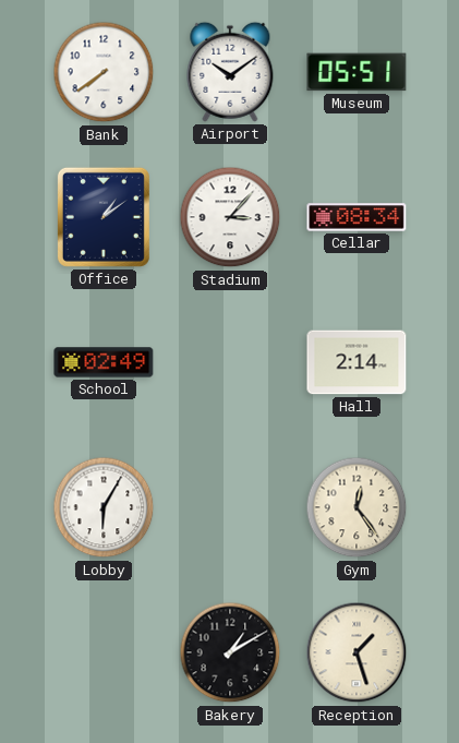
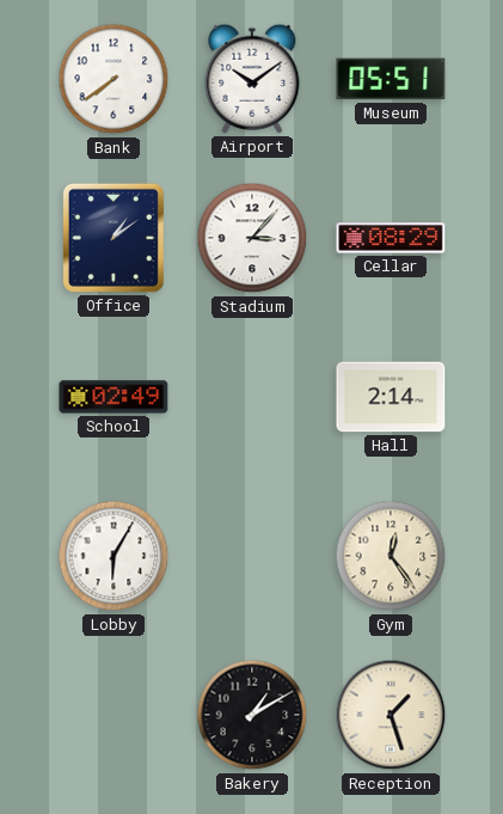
Cellar: 08:34 -> 08:29
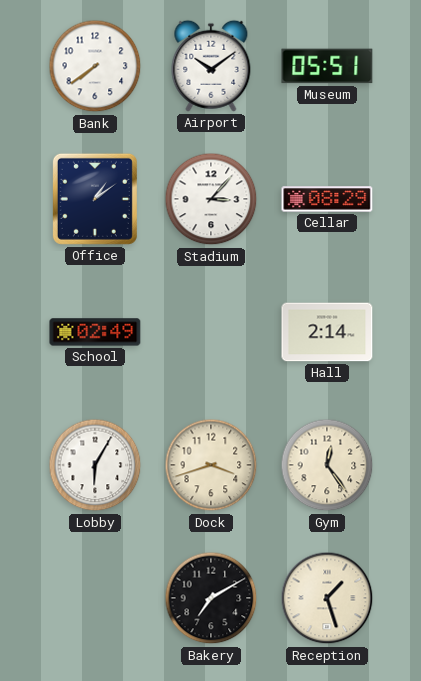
Dock: none -> 3:42
Bakery: 1:10 -> 7:10
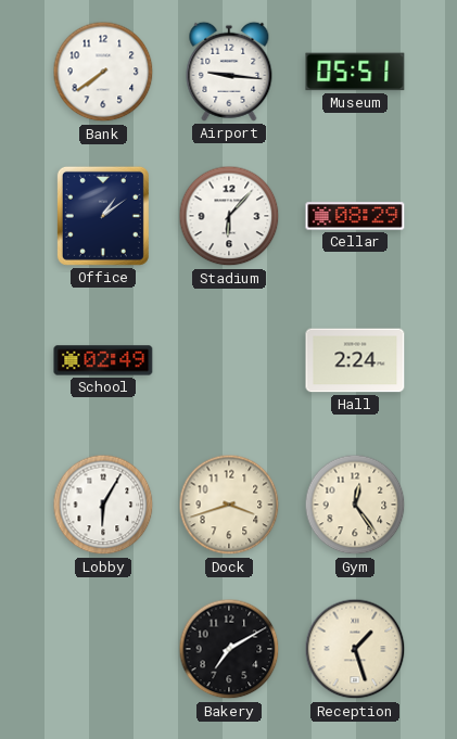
Airport: 10:09 -> 9:16
Stadium: 3:07 -> 6:07
Hall: 2:14 -> 2:24
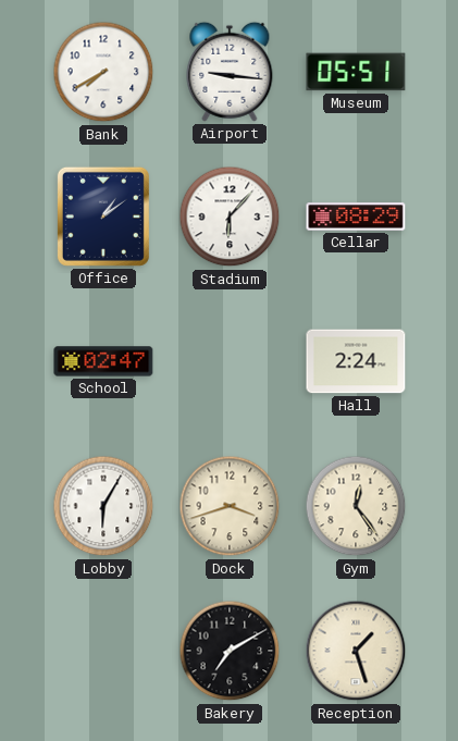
Bank: 7:39 -> 7:40
School: 02:49 -> 02:47
